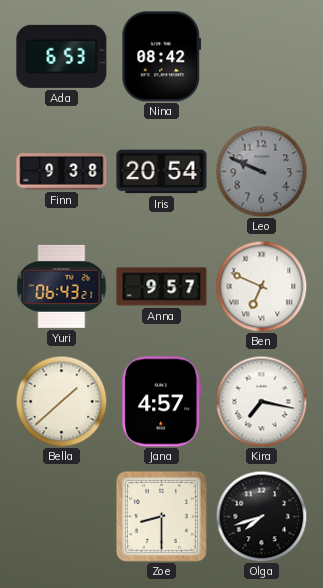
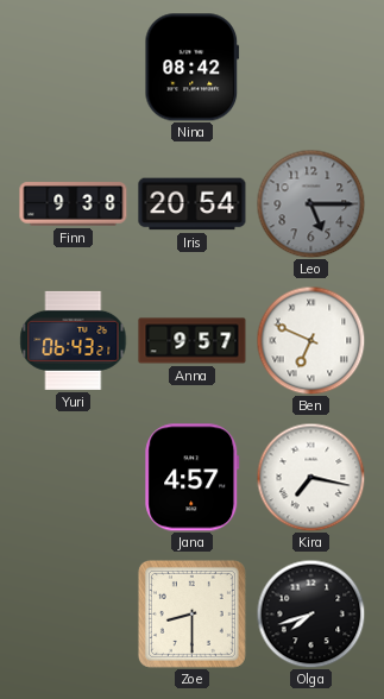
Ada: 6:53 -> none
Leo: 9:49 -> 5:15
Bella: 1:38 -> none
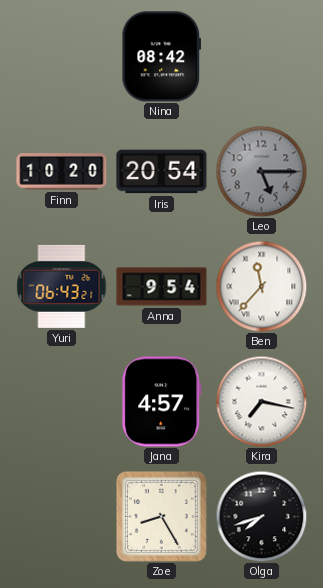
Finn: 9:38 -> 10:20
Anna: 9:57 -> 9:54
Ben: 6:49 -> 11:37
Zoe: 8:30 -> 8:25
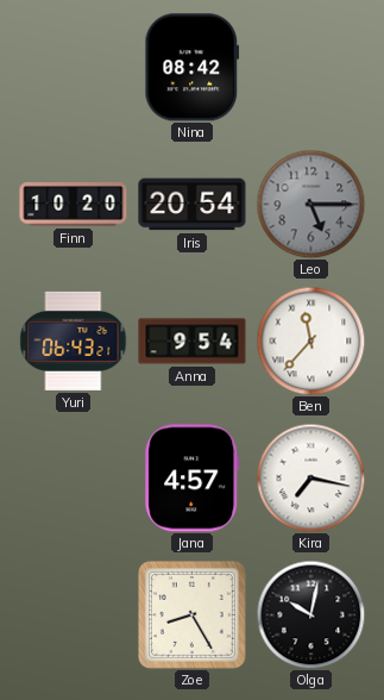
Olga: 7:42 -> 10:02
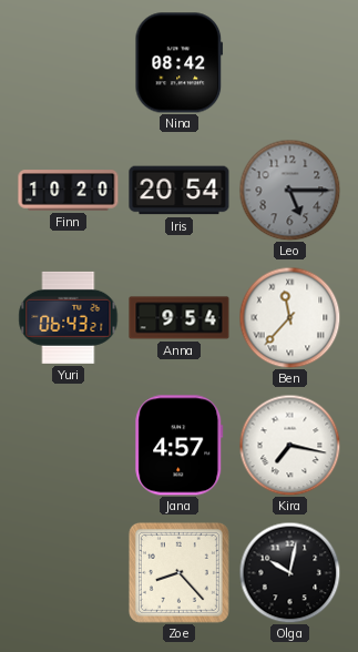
Zoe: 8:25 -> 8:23
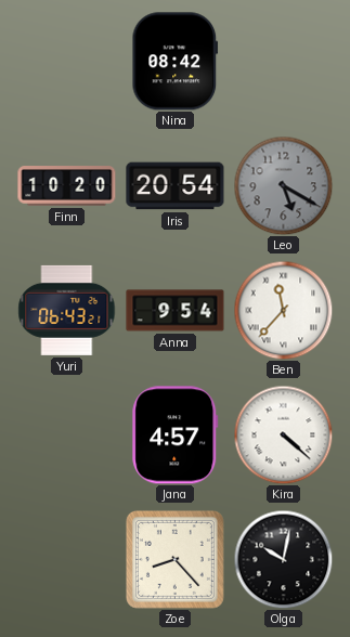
Leo: 5:15 -> 5:20
Kira: 7:17 -> 4:22
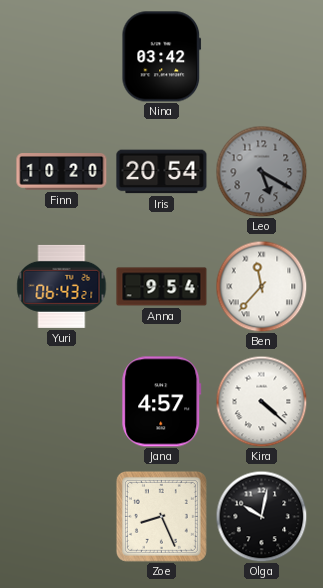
Nina: 08:42 -> 03:42
Zoe: 8:23 -> 8:26
